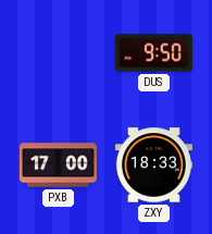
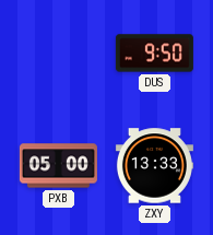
PXB: 17:00 -> 05:00
ZXY: 18:33 -> 13:33
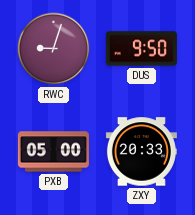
RWC: none -> 9:03
ZXY: 13:33 -> 20:33
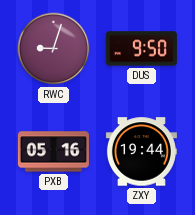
PXB: 05:00 -> 05:16
ZXY: 20:33 -> 19:44
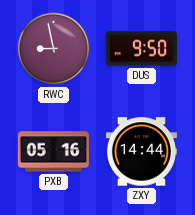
RWC: 9:03 -> 8:58
ZXY: 19:44 -> 14:44
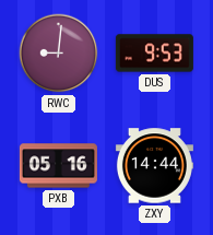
RWC: 8:58 -> 9:01
DUS: 9:50 -> 9:53
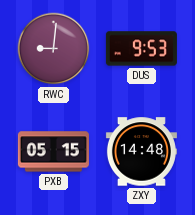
PXB: 05:16 -> 05:15
ZXY: 14:44 -> 14:48
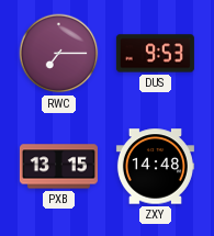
RWC: 9:01 -> 7:15
PXB: 05:15 -> 13:15
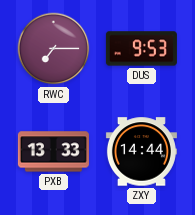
PXB: 13:15 -> 13:33
ZXY: 14:48 -> 14:44
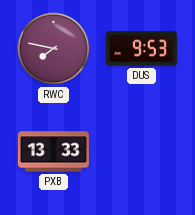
RWC: 7:15 -> 7:47
ZXY: 14:44 -> none
